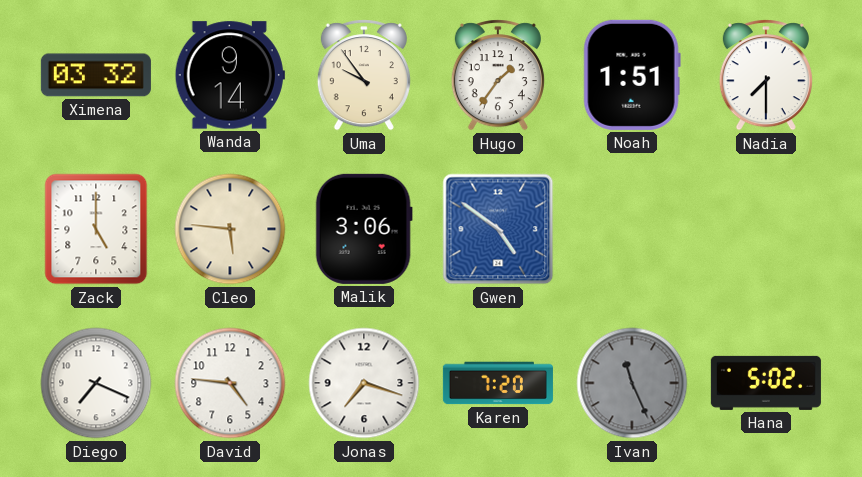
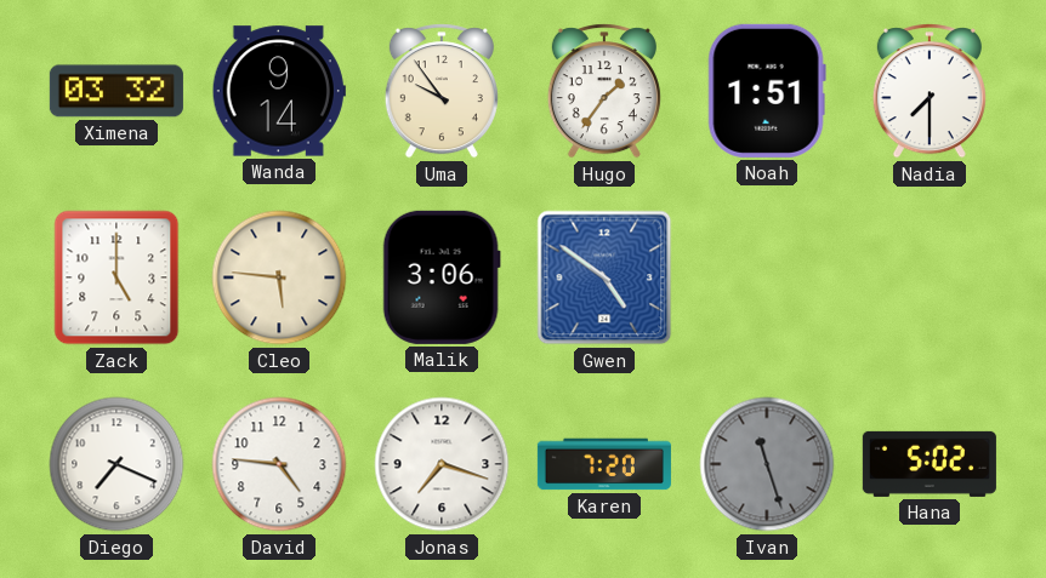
Ivan: 11:26 -> 11:27
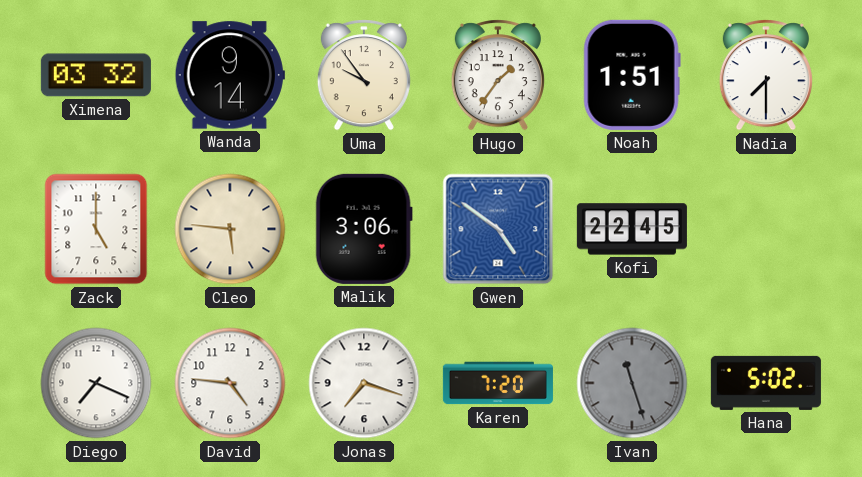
Kofi: none -> 22:45
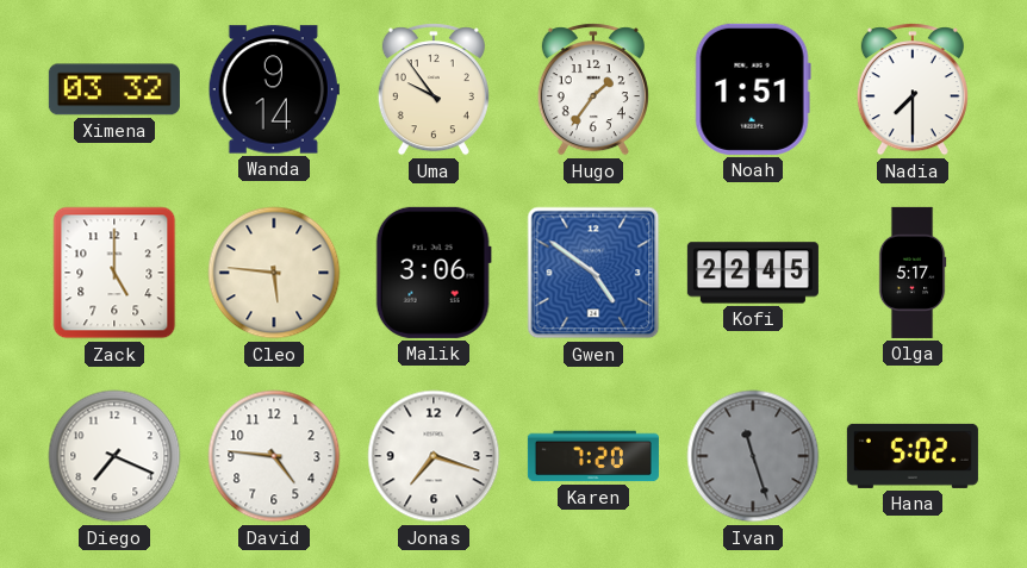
Olga: none -> 5:17
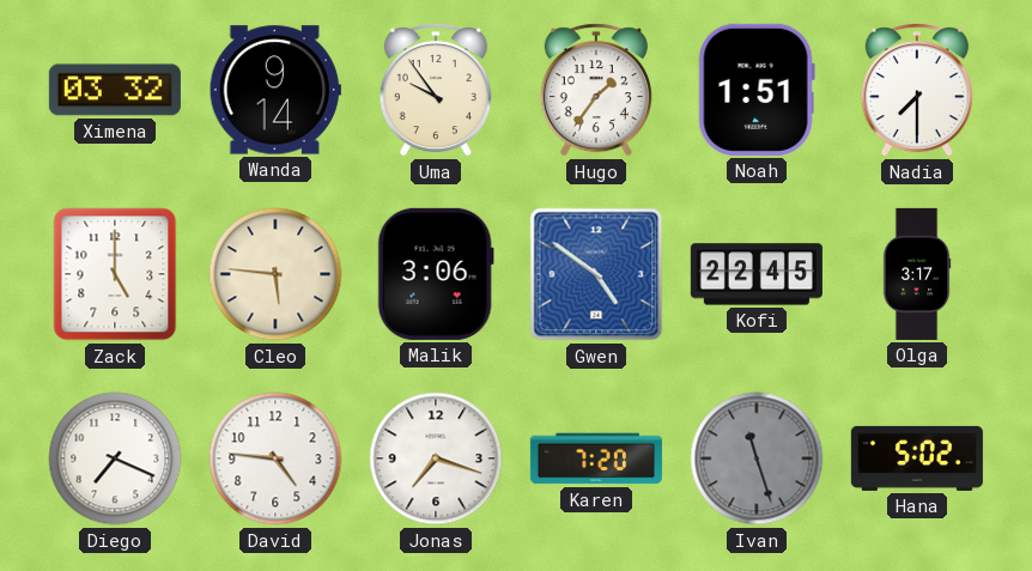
Olga: 5:17 -> 3:17
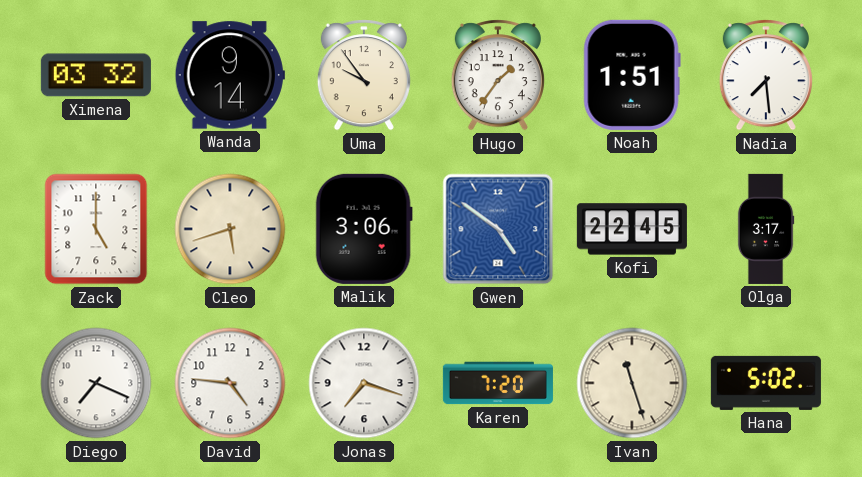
Nadia: 7:30 -> 7:29
Cleo: 5:46 -> 5:42
Ivan dial: grey -> cream
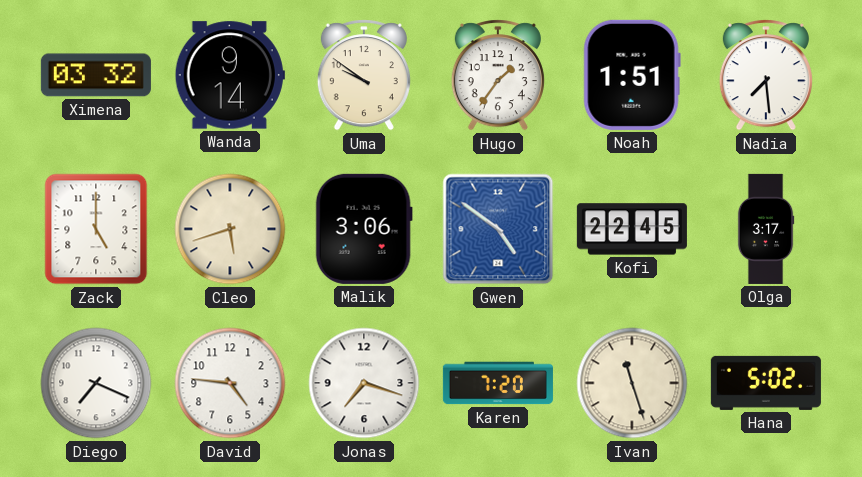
Uma: 9:54 -> 9:51
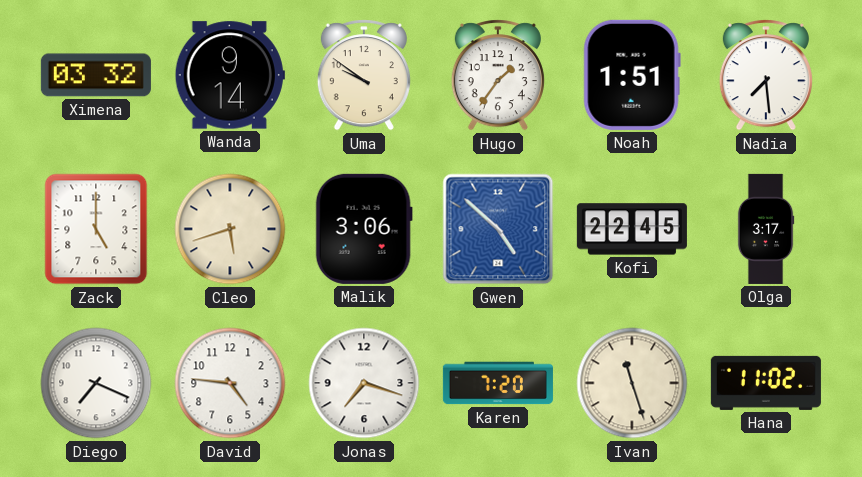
Gwen: 4:51 -> 4:52
Hana: 5:02 -> 11:02
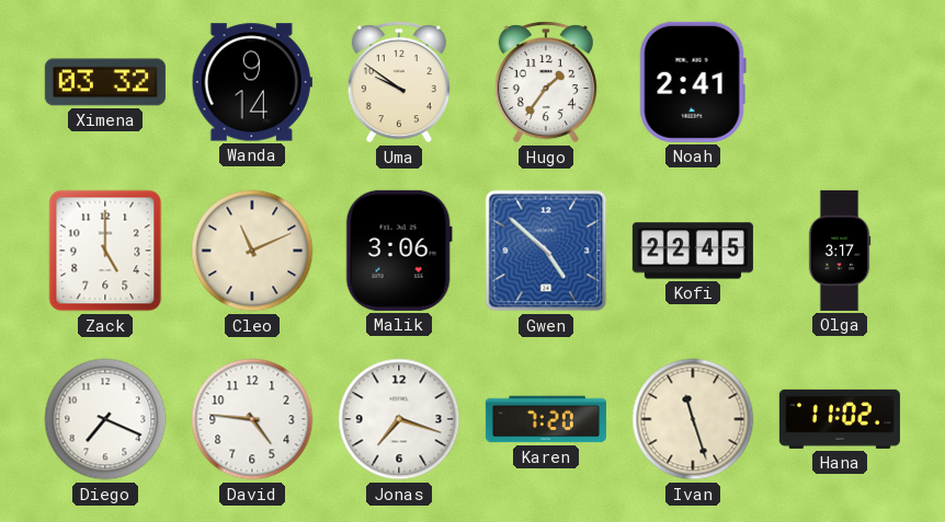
Noah: 1:51 -> 2:41
Nadia: 7:29 -> none
Cleo: 5:42 -> 11:11
